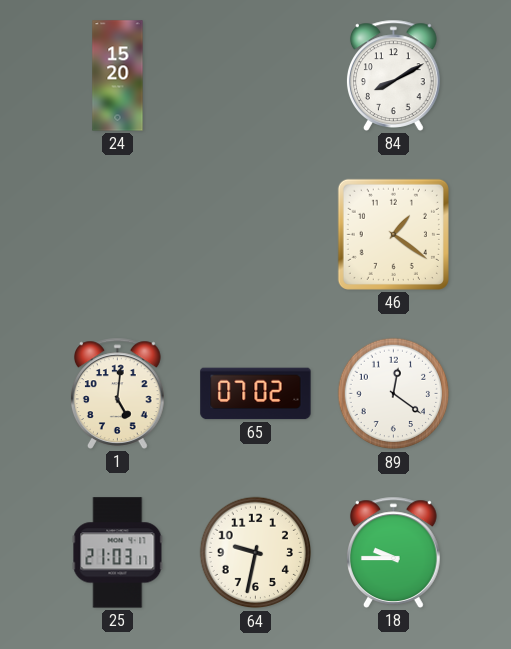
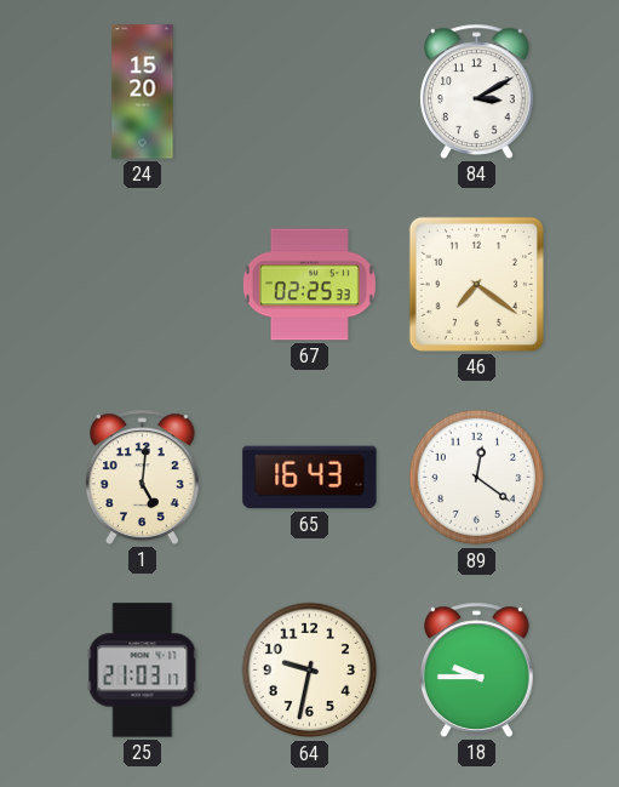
84: 8:10 -> 3:10
67: none -> 02:25
46: 1:21 -> 7:21
65: 07:02 -> 16:43
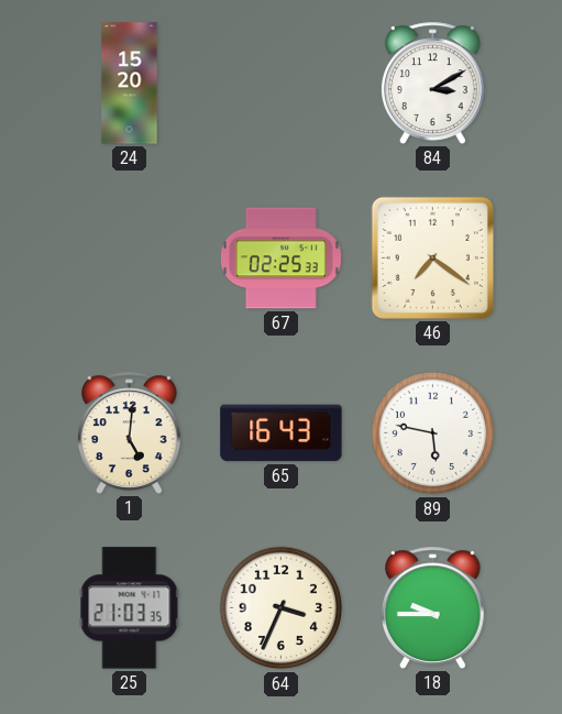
89: 12:21 -> 5:47
25: 21:03:17 -> 21:03:35
64: 9:32 -> 3:34
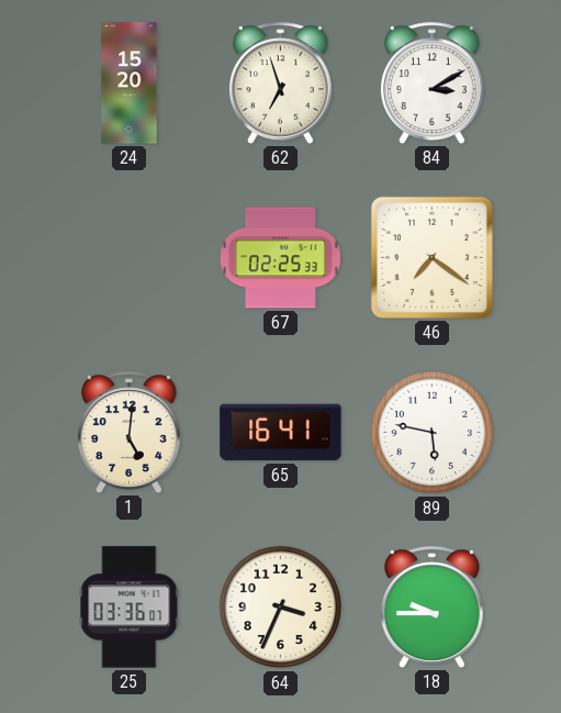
62: none -> 6:57
65: 16:43 -> 16:41
25: 21:03 -> 03:36
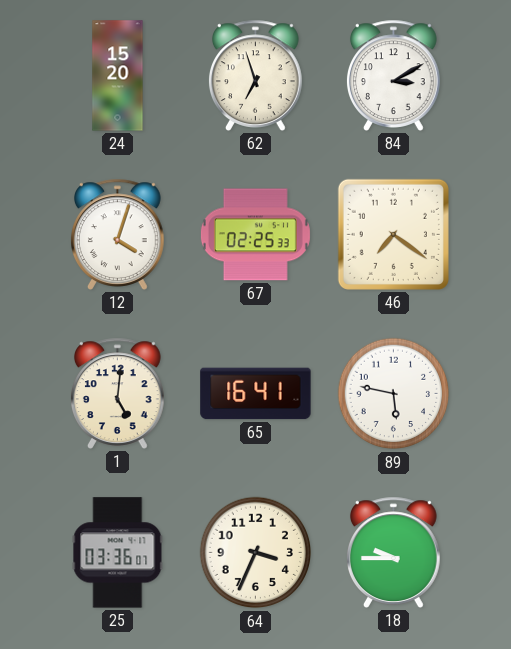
12: none -> 4:03
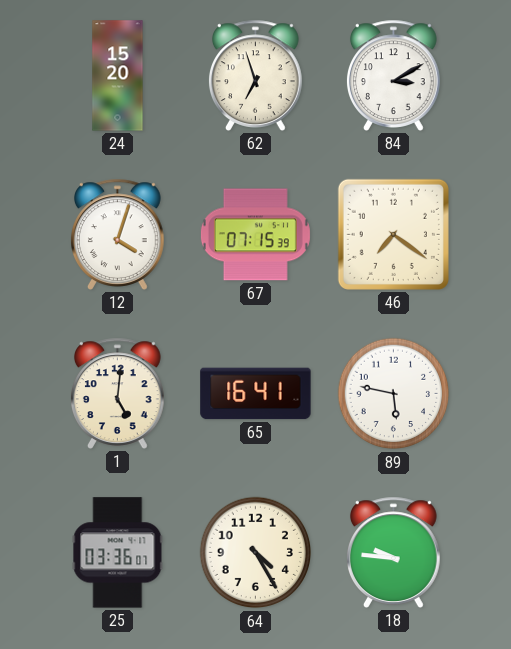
67: 02:25 -> 07:15
64: 3:34 -> 4:25
18: 9:45 -> 9:46
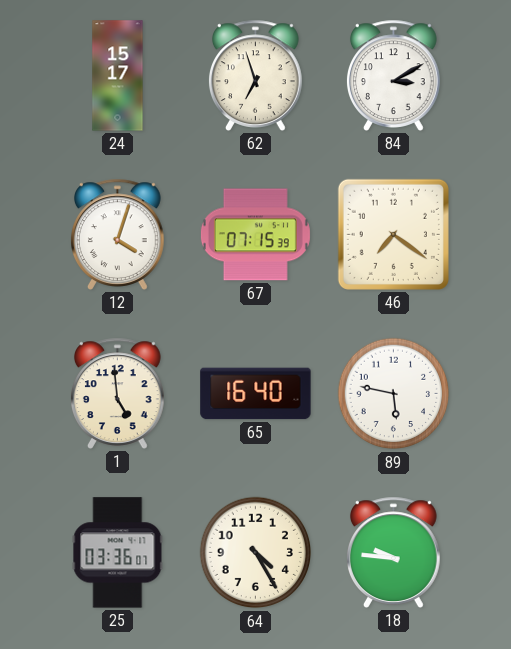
24: 15:20 -> 15:17
1: 5:01 -> 4:59
65: 16:41 -> 16:40
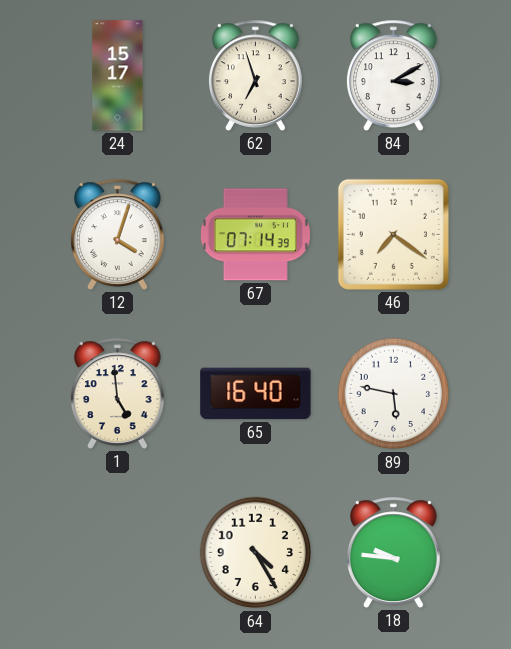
67: 07:15 -> 07:14
25: 03:36 -> none
